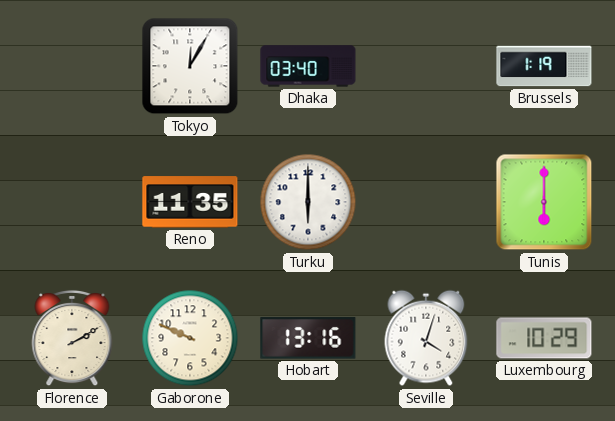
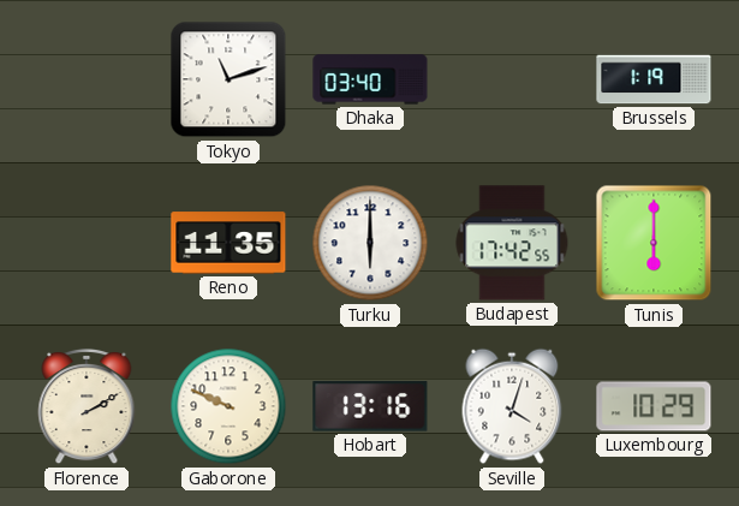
Tokyo: 12:05 -> 11:12
Budapest: none -> 17:42
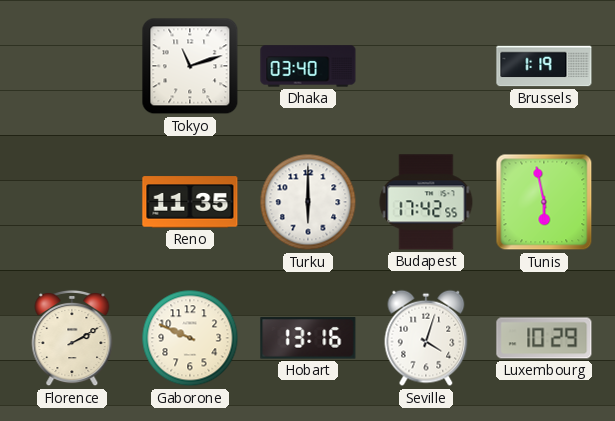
Tunis: 6:00 -> 5:58
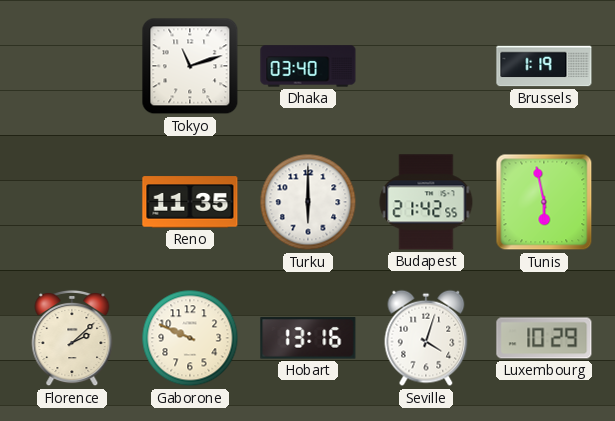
Budapest: 17:42 -> 21:42
Florence: 2:10 -> 2:08
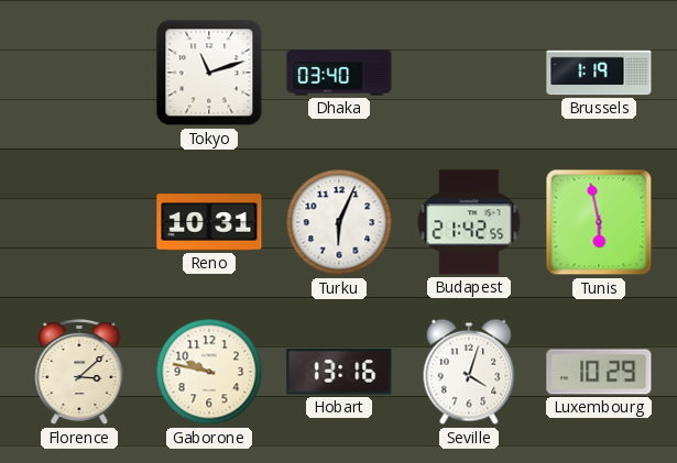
Reno: 11:35 -> 10:31
Turku: 6:00 -> 6:04
Florence: 2:08 -> 3:08
Gaborone: 9:49 -> 9:47
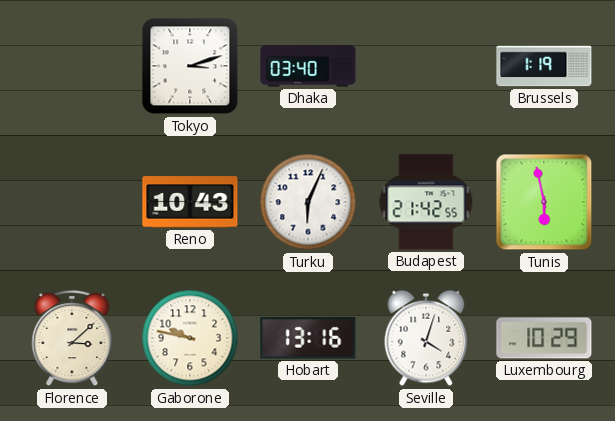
Tokyo: 11:12 -> 3:12
Reno: 10:31 -> 10:43
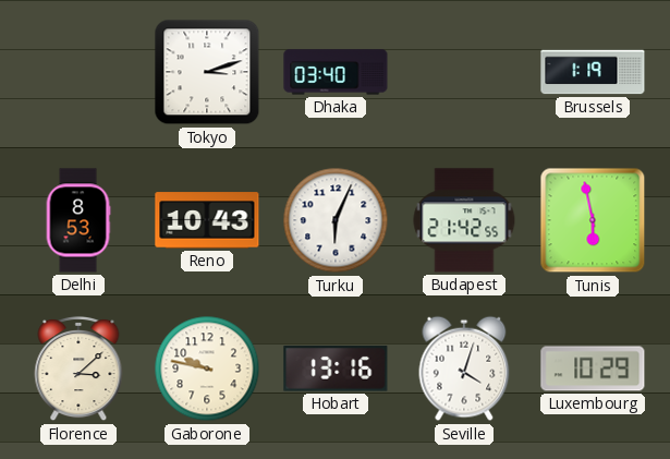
Delhi: none -> 8:53
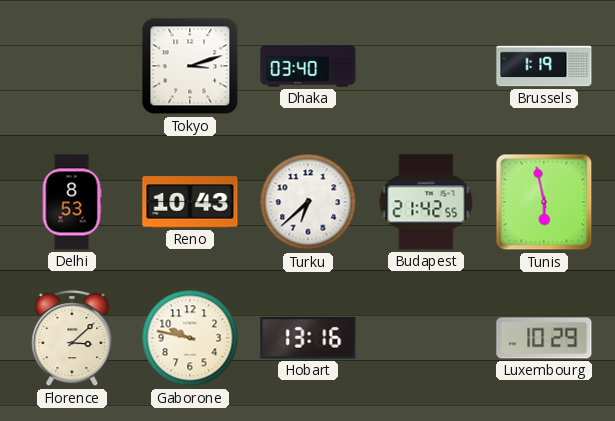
Turku: 6:04 -> 6:38
Seville: 4:03 -> none
